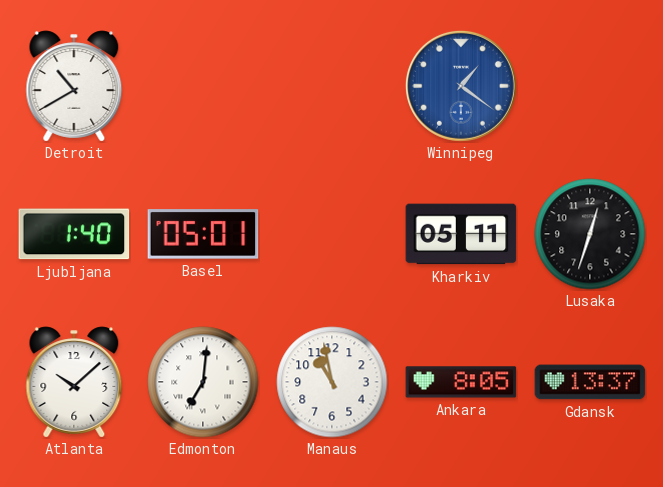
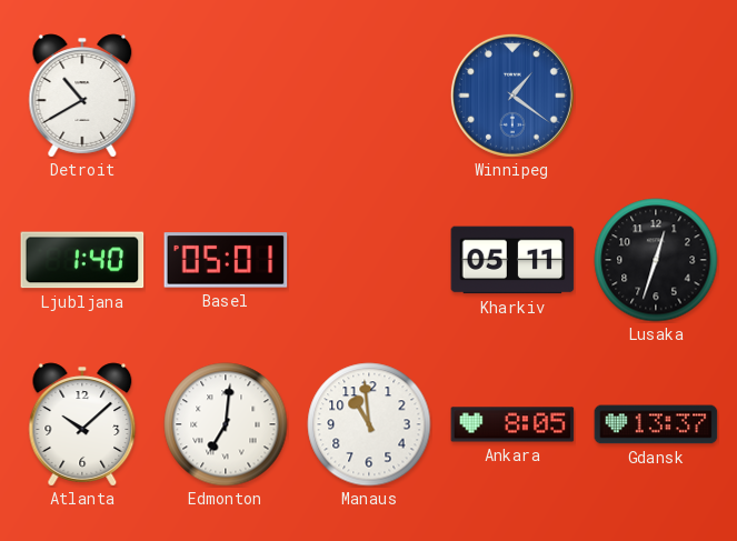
Manaus: 10:58 -> 10:59
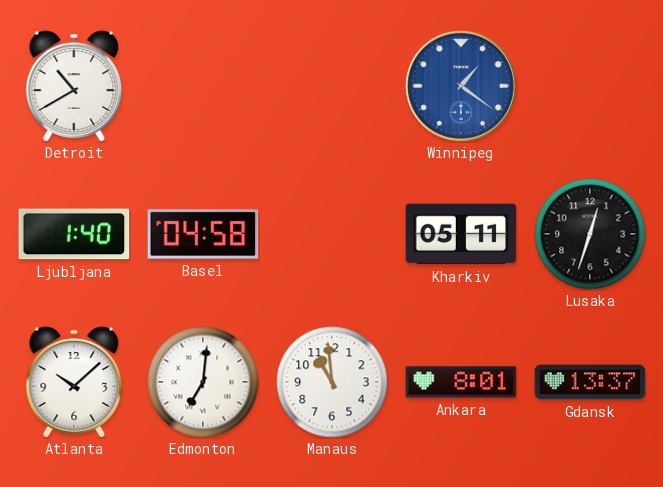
Basel: 05:01 -> 04:58
Ankara: 8:05 -> 8:01
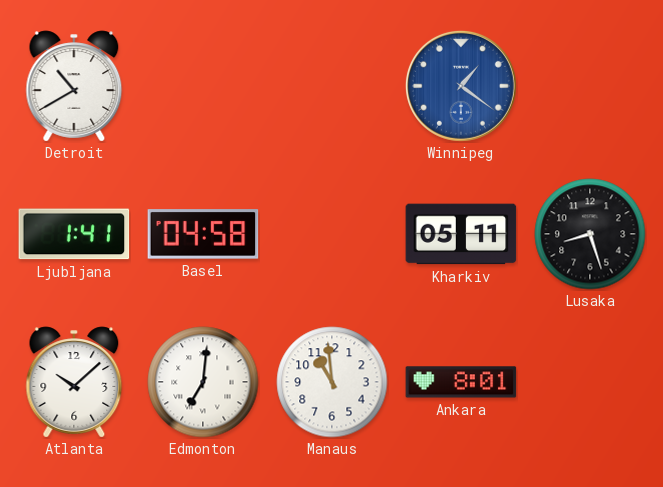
Ljubljana: 1:40 -> 1:41
Lusaka: 12:33 -> 8:27
Gdansk: 13:37 -> none
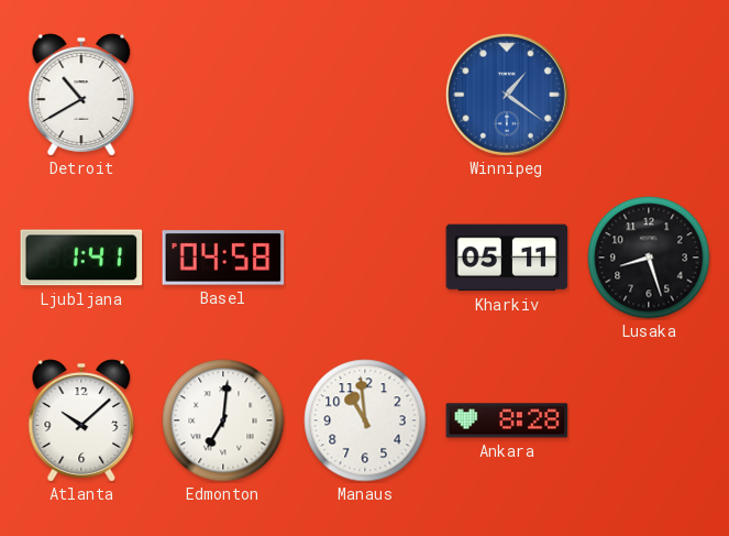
Ankara: 8:01 -> 8:28
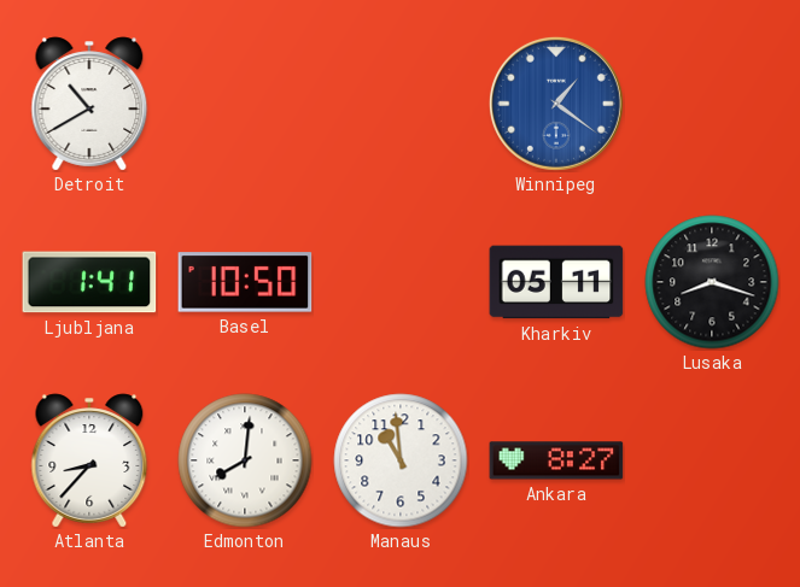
Basel: 04:58 -> 10:50
Lusaka: 8:27 -> 8:18
Atlanta: 10:08 -> 8:37
Edmonton: 7:01 -> 8:01
Ankara: 8:28 -> 8:27
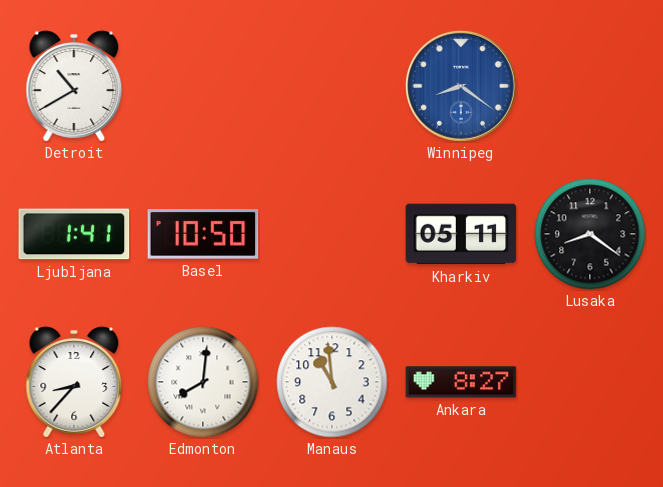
Winnipeg: 1:21 -> 8:21
Lusaka: 8:18 -> 8:21
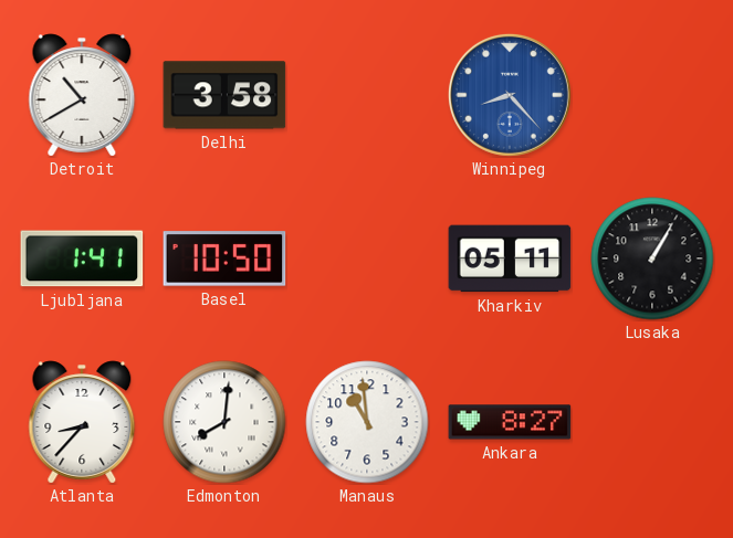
Delhi: none -> 3:58
Winnipeg: 8:21 -> 8:23
Lusaka: 8:21 -> 1:05
